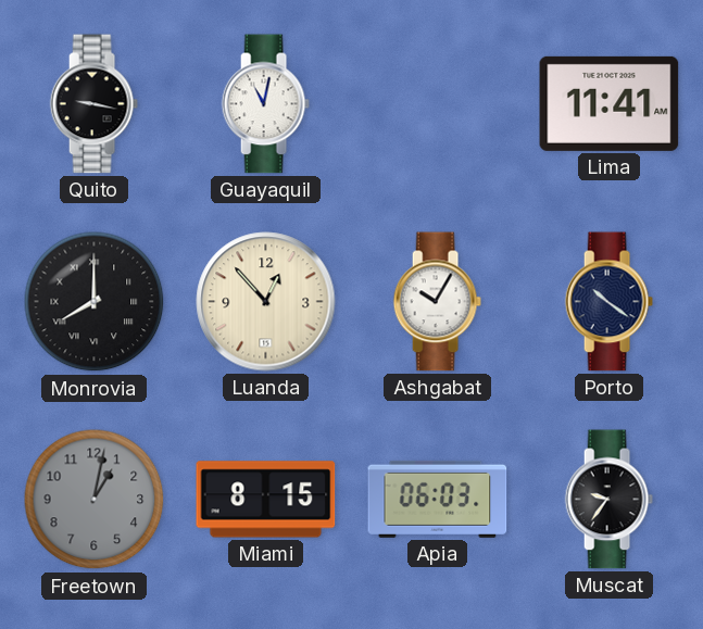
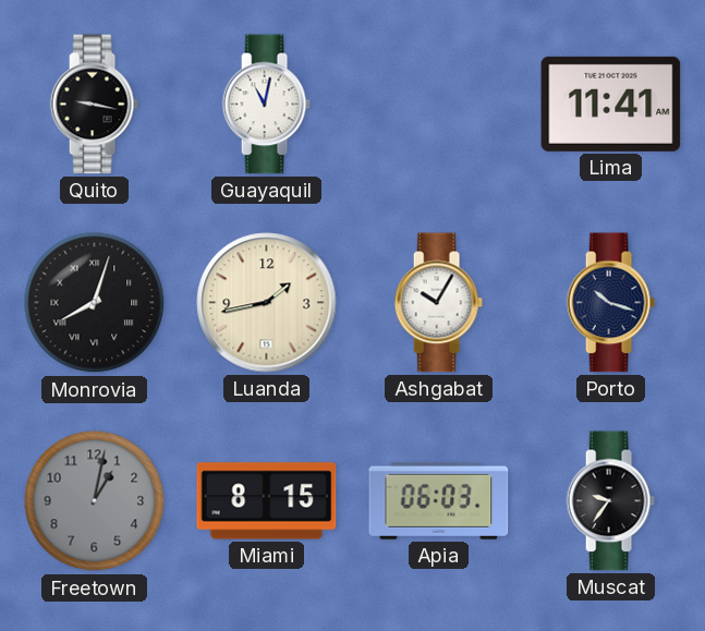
Monrovia: 8:00 -> 8:03
Luanda: 12:53 -> 1:43
Porto: 10:21 -> 10:18
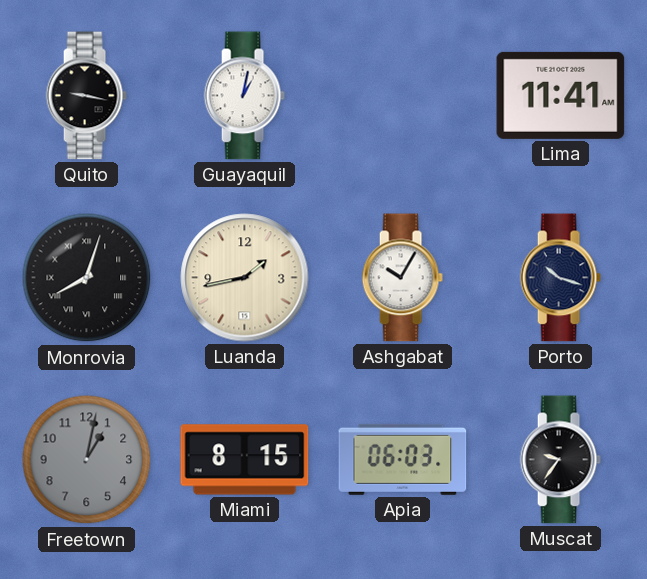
Guayaquil: 11:02 -> 1:02
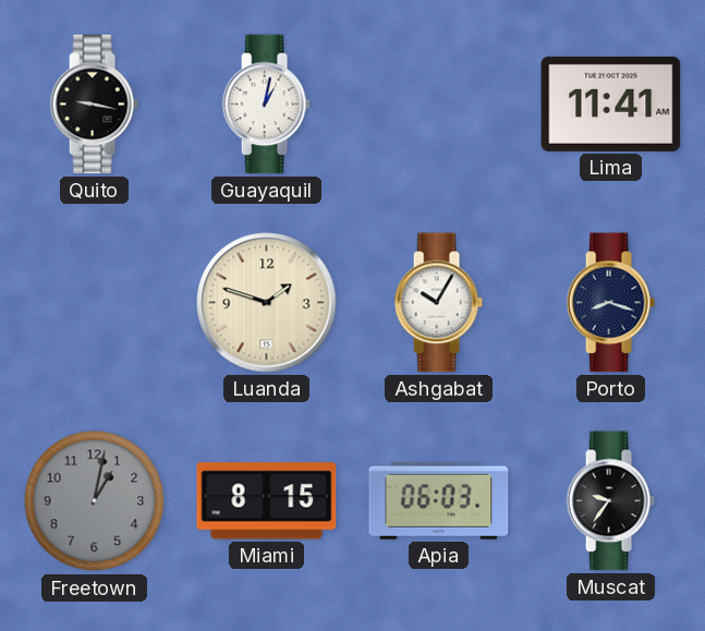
Monrovia: 8:03 -> none
Luanda: 1:43 -> 1:48
Porto: 10:18 -> 8:18
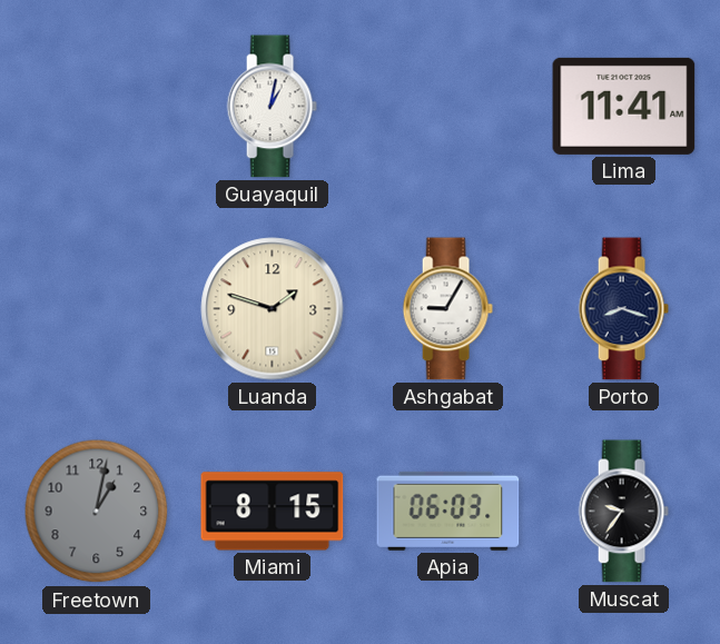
Quito: 9:17 -> none
Ashgabat: 10:05 -> 9:05
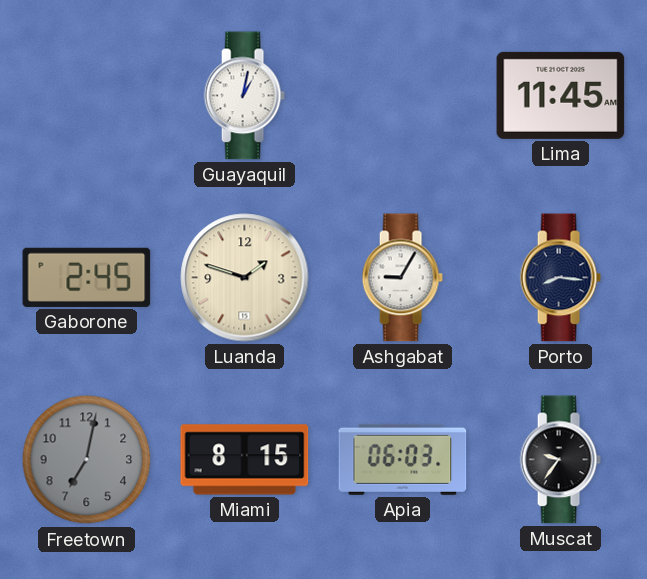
Lima: 11:41 -> 11:45
Gaborone: none -> 2:45
Porto: 8:18 -> 8:16
Freetown: 1:02 -> 7:02
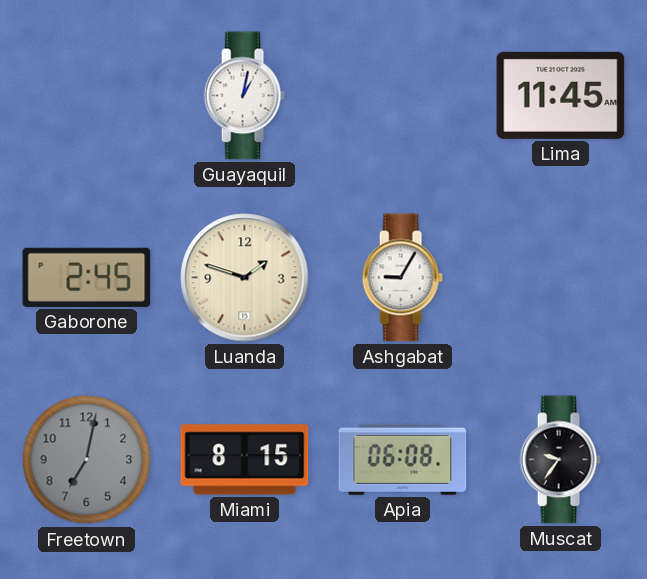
Porto: 8:16 -> none
Apia: 06:03 -> 06:08
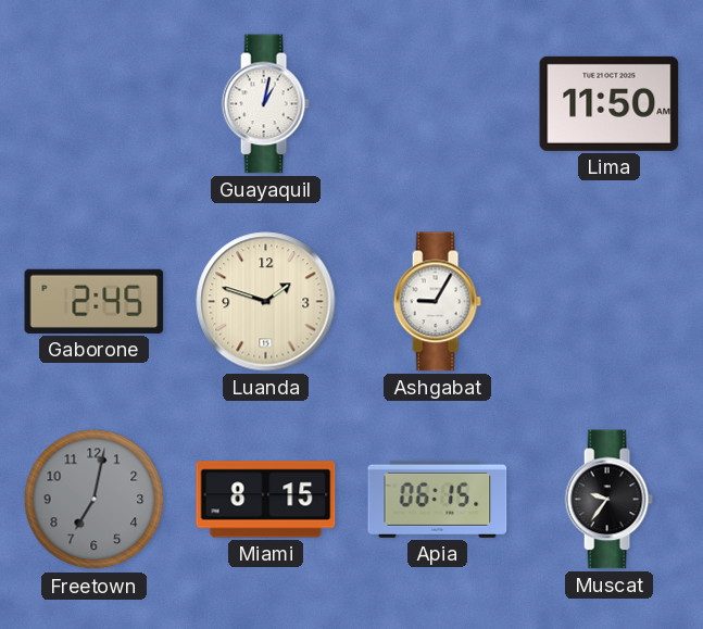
Lima: 11:45 -> 11:50
Apia: 06:08 -> 06:15
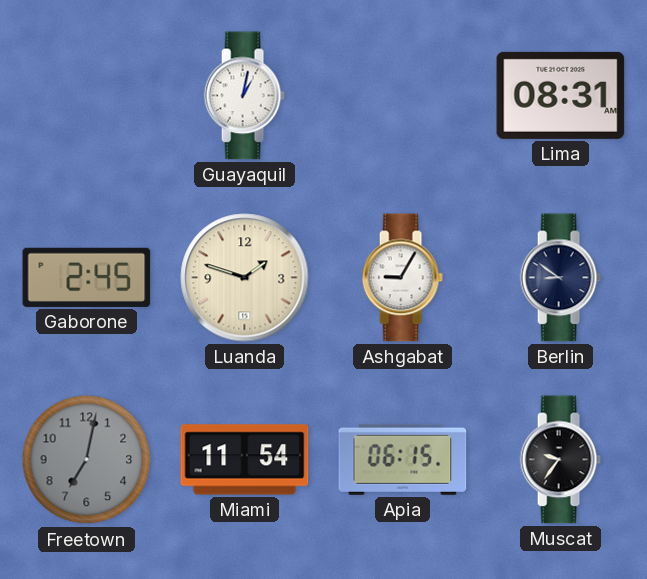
Lima: 11:50 -> 08:31
Berlin: none -> 8:51
Miami: 8:15 -> 11:54
